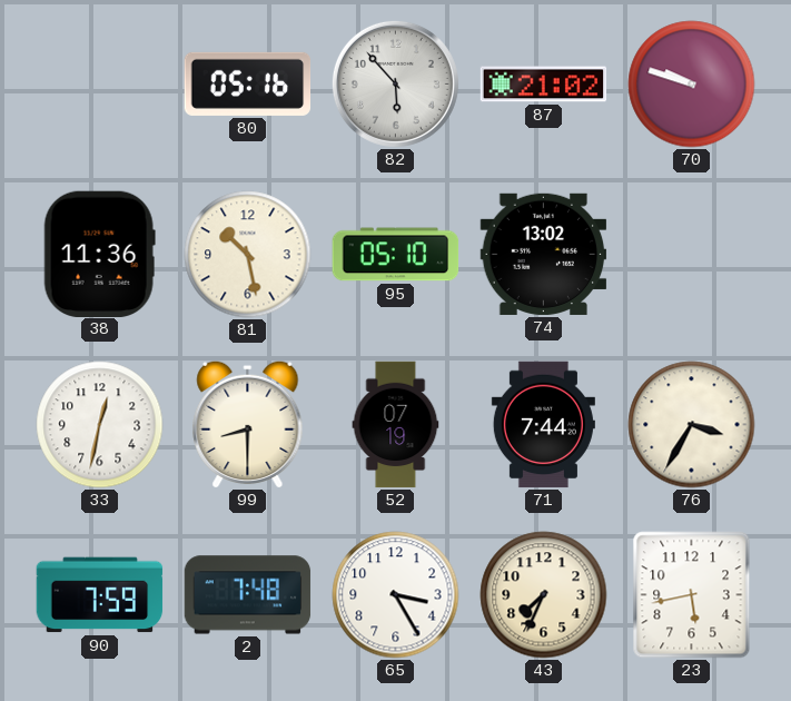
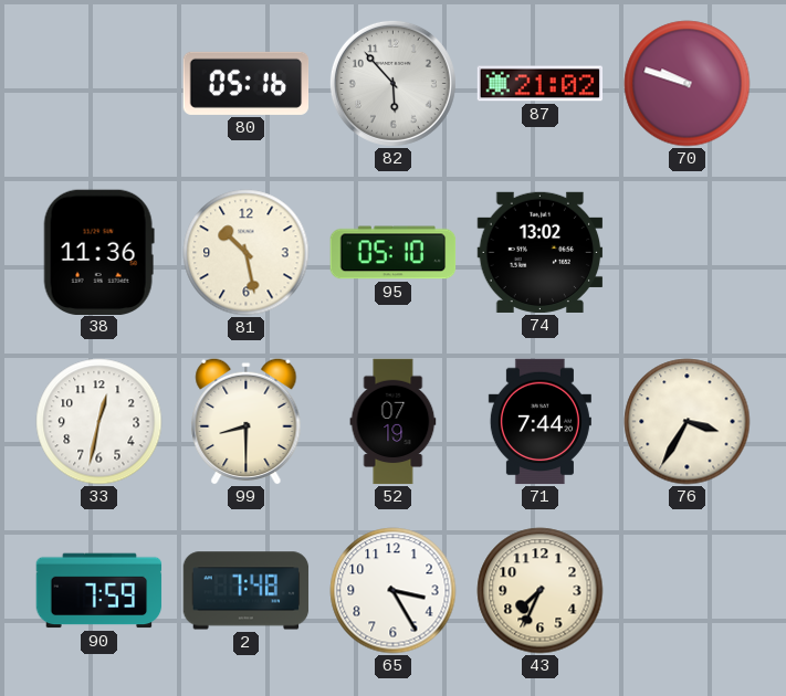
23: 5:43 -> none
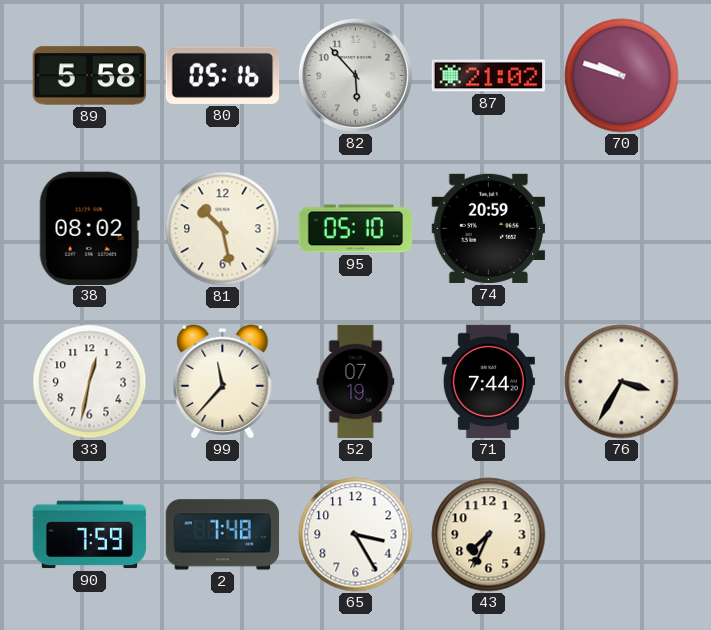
89: none -> 5:58
38: 11:36 -> 08:02
74: 13:02 -> 20:59
99: 8:30 -> 11:37
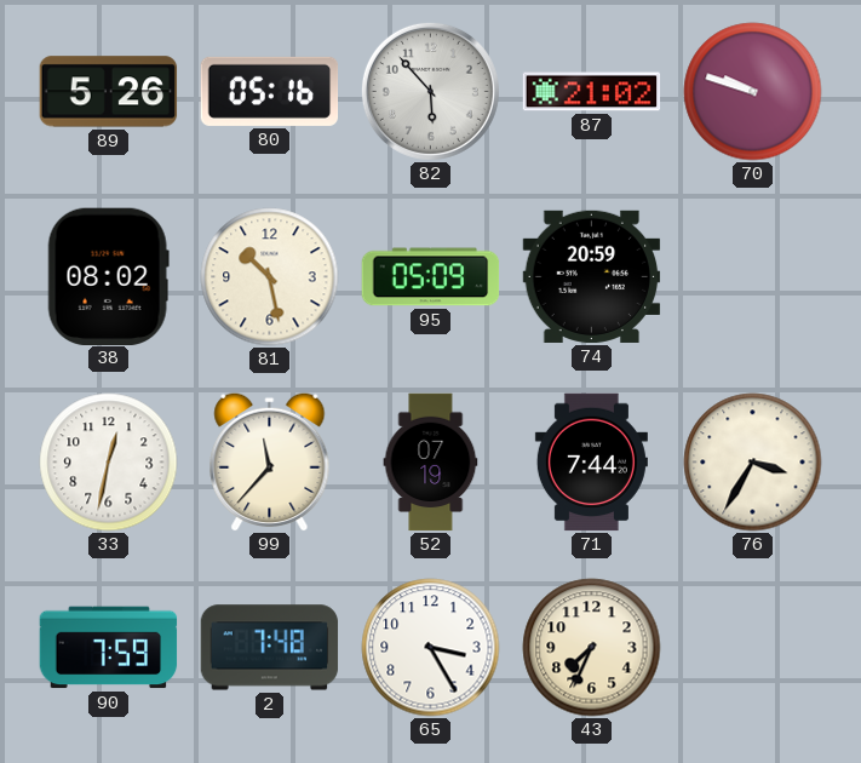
89: 5:58 -> 5:26
95: 05:10 -> 05:09
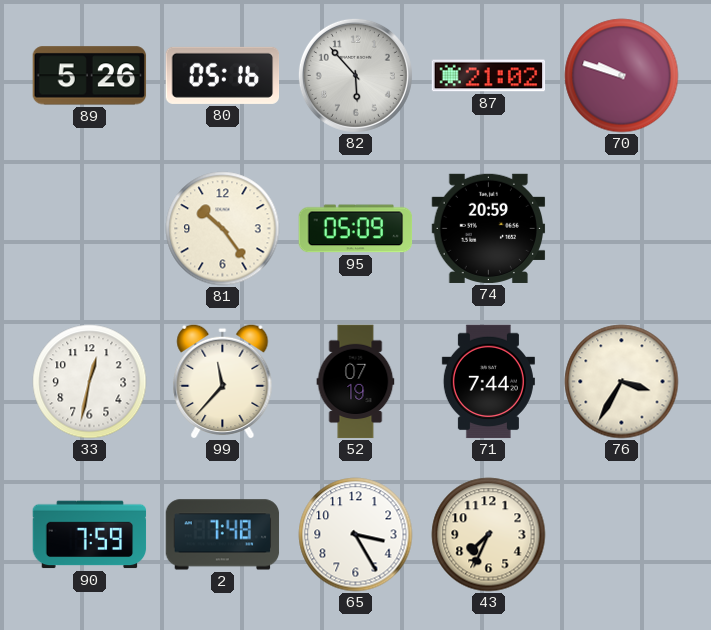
38: 08:02 -> none
81: 10:28 -> 10:24
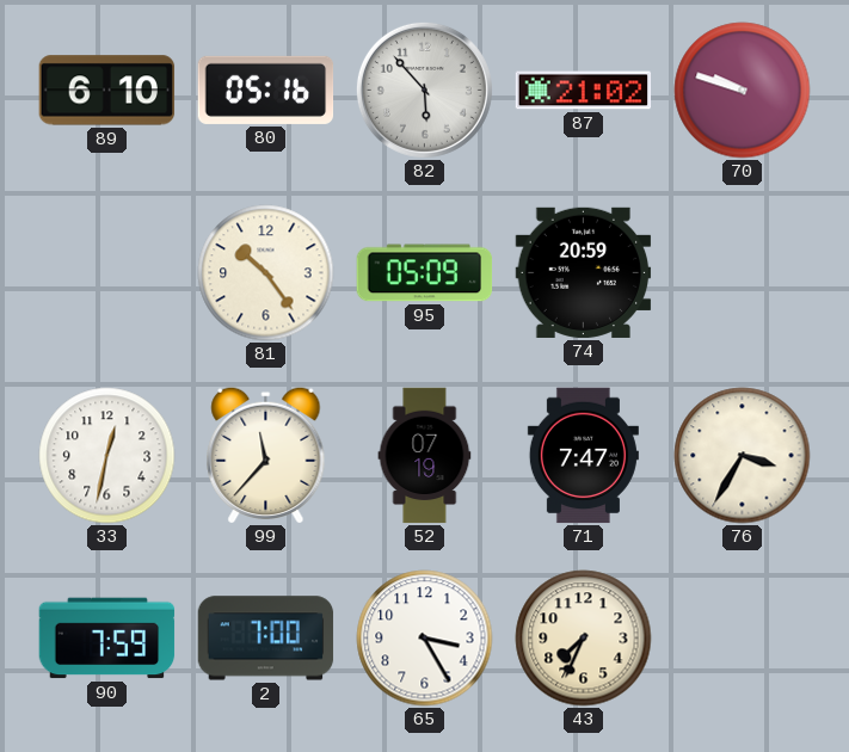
89: 5:26 -> 6:10
71: 7:44 -> 7:47
2: 7:48 -> 7:00
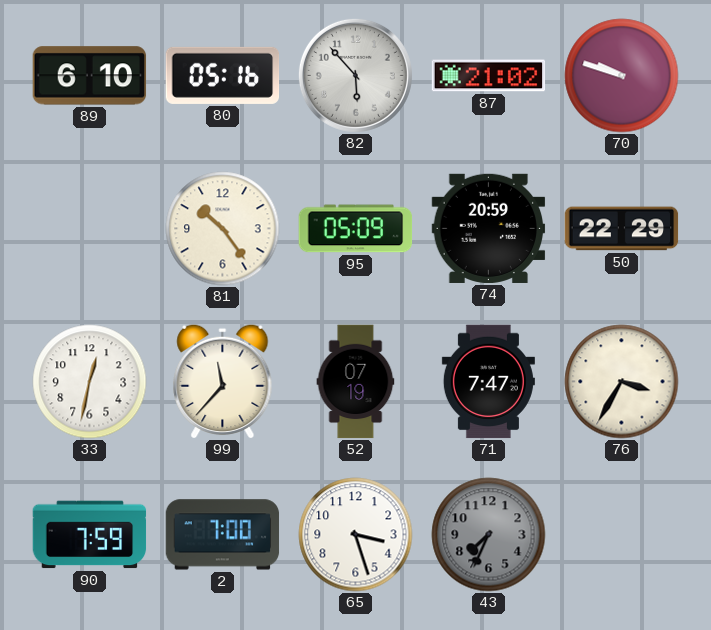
50: none -> 22:29
65: 3:25 -> 3:27
43 dial: cream -> grey
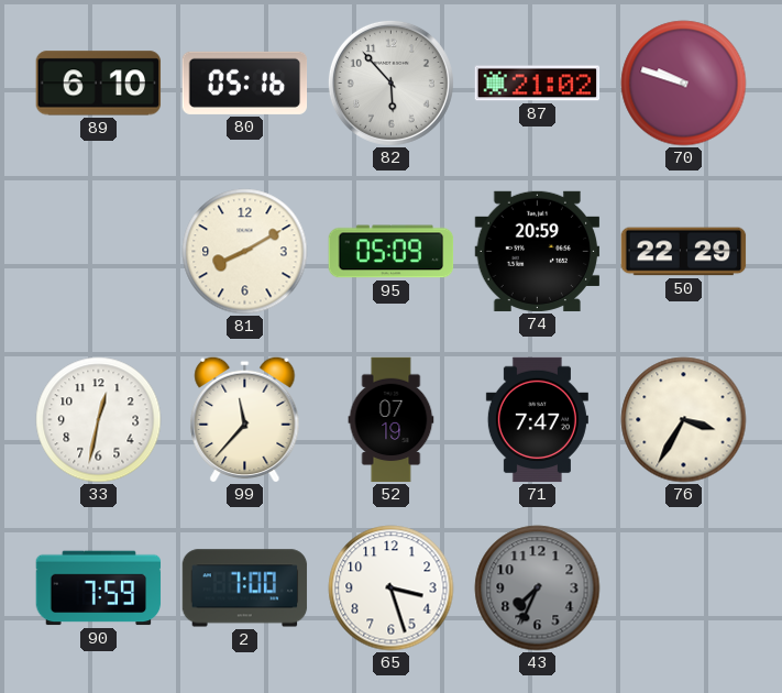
81: 10:24 -> 8:10
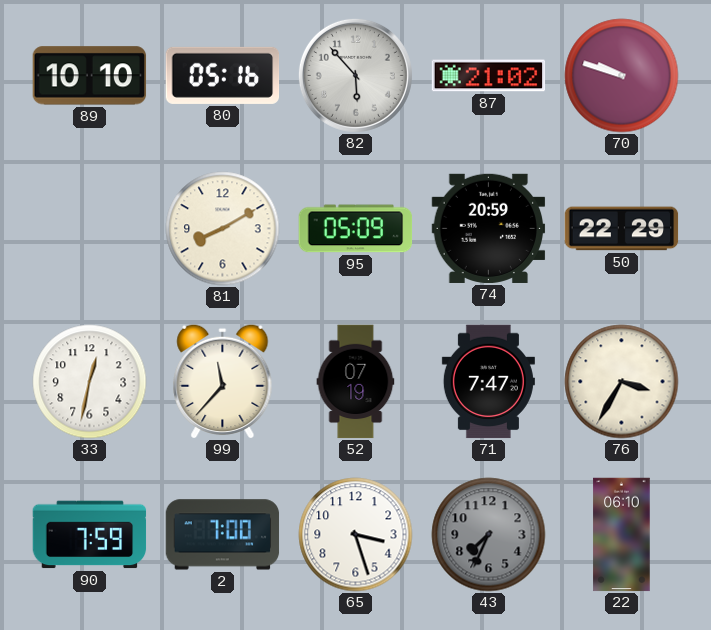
89: 6:10 -> 10:10
22: none -> 06:10
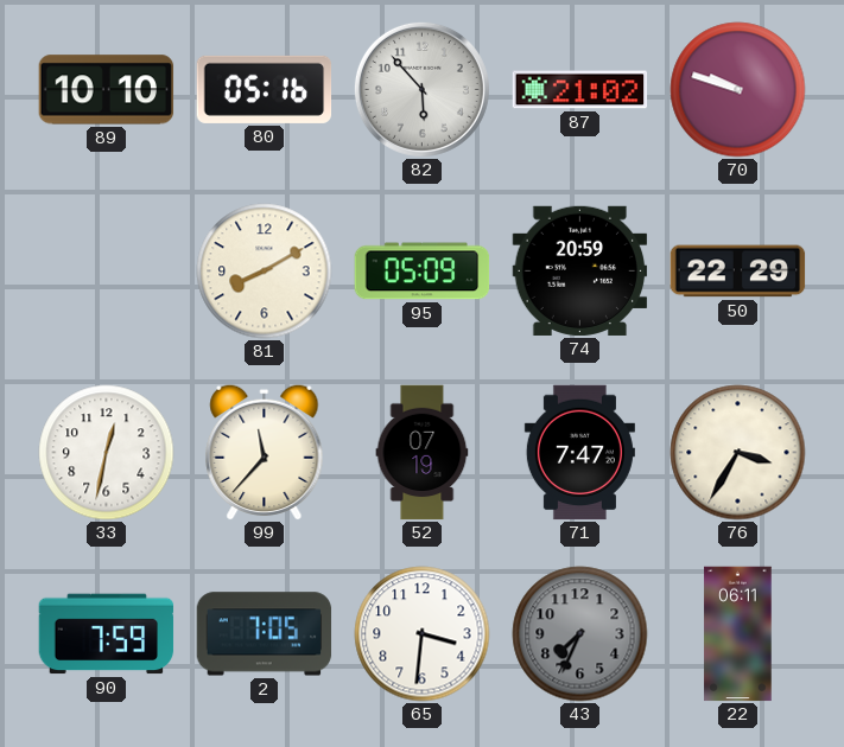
2: 7:00 -> 7:05
65: 3:27 -> 3:31
22: 06:10 -> 06:11
